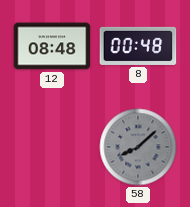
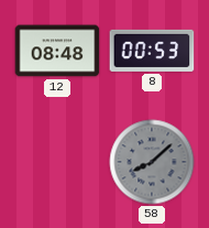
8: 00:48 -> 00:53
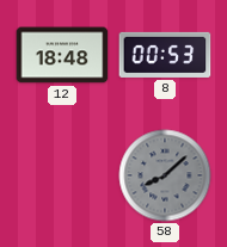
12: 08:48 -> 18:48
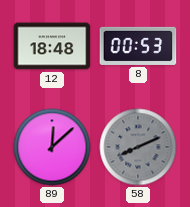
89: none -> 12:08
58: 8:08 -> 8:11
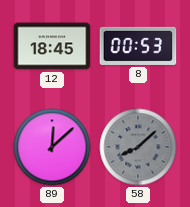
12: 18:48 -> 18:45
58: 8:11 -> 8:08
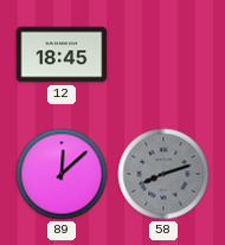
8: 00:53 -> none
58: 8:08 -> 8:12
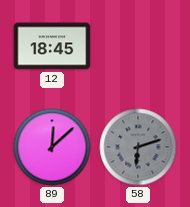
58: 8:12 -> 6:12
